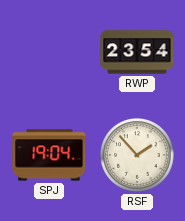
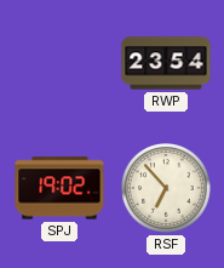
SPJ: 19:04 -> 19:02
RSF: 1:53 -> 6:53
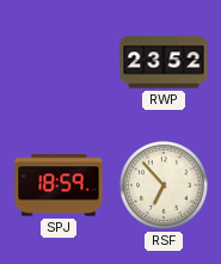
RWP: 23:54 -> 23:52
SPJ: 19:02 -> 18:59
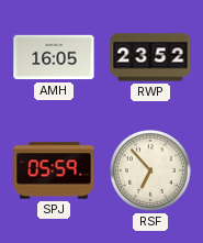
AMH: none -> 16:05
SPJ: 18:59 -> 05:59
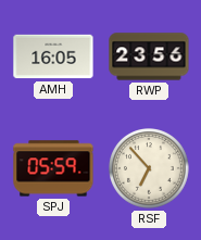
RWP: 23:52 -> 23:56
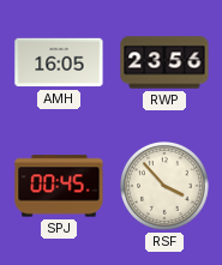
SPJ: 05:59 -> 00:45
RSF: 6:53 -> 3:53
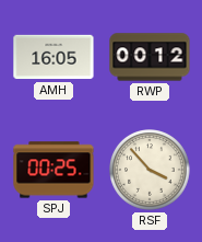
RWP: 23:56 -> 00:12
SPJ: 00:45 -> 00:25
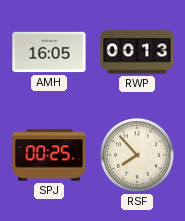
RWP: 00:12 -> 00:13
RSF: 3:53 -> 7:53
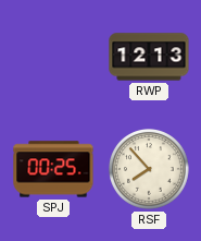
AMH: 16:05 -> none
RWP: 00:13 -> 12:13
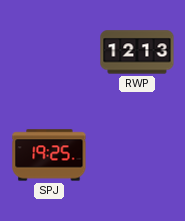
SPJ: 00:25 -> 19:25
RSF: 7:53 -> none
